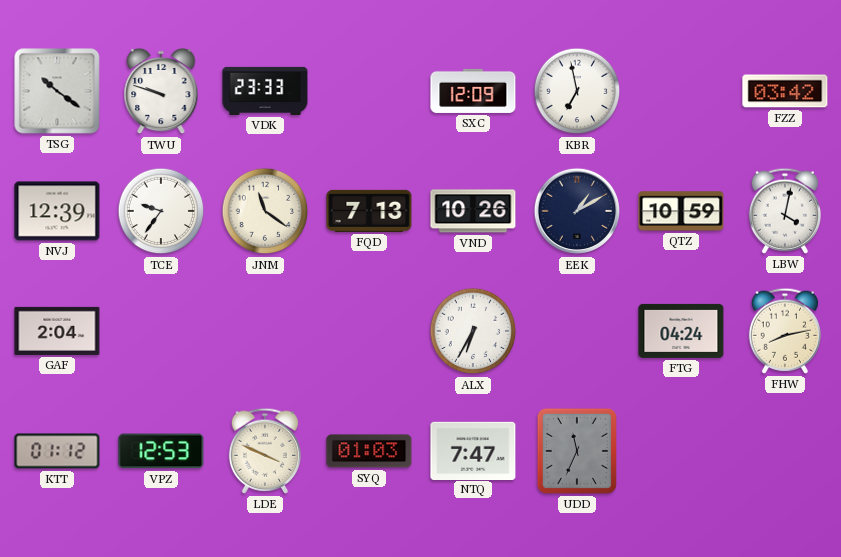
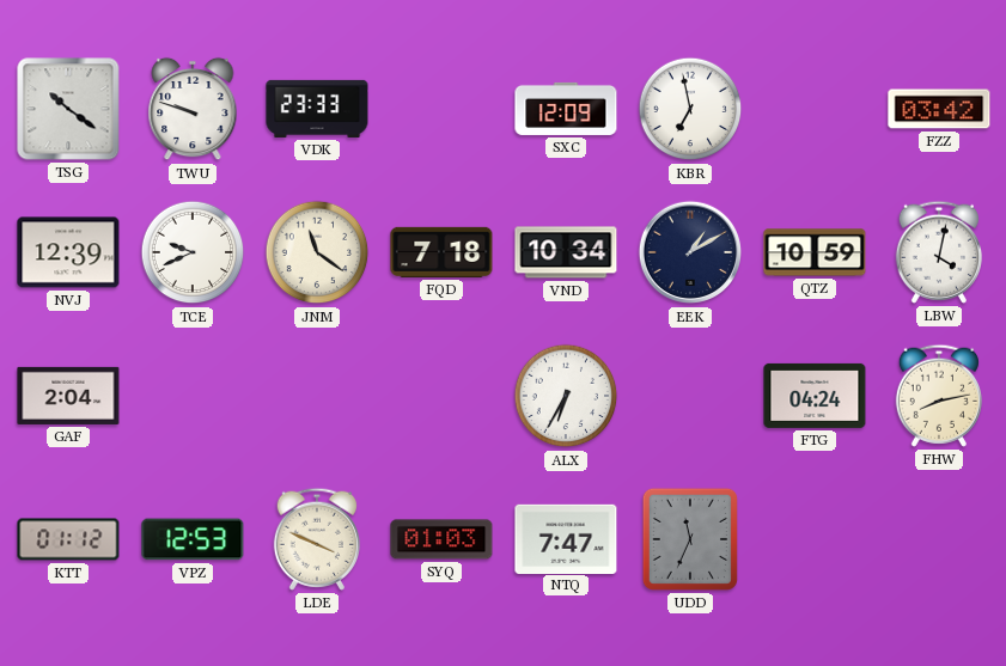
TCE: 9:36 -> 9:41
FQD: 7:13 -> 7:18
VND: 10:26 -> 10:34
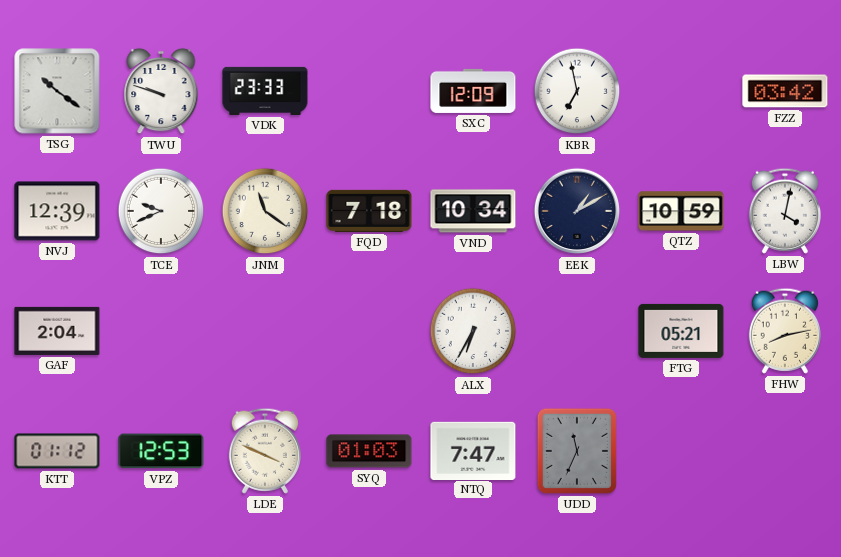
FTG: 04:24 -> 05:21
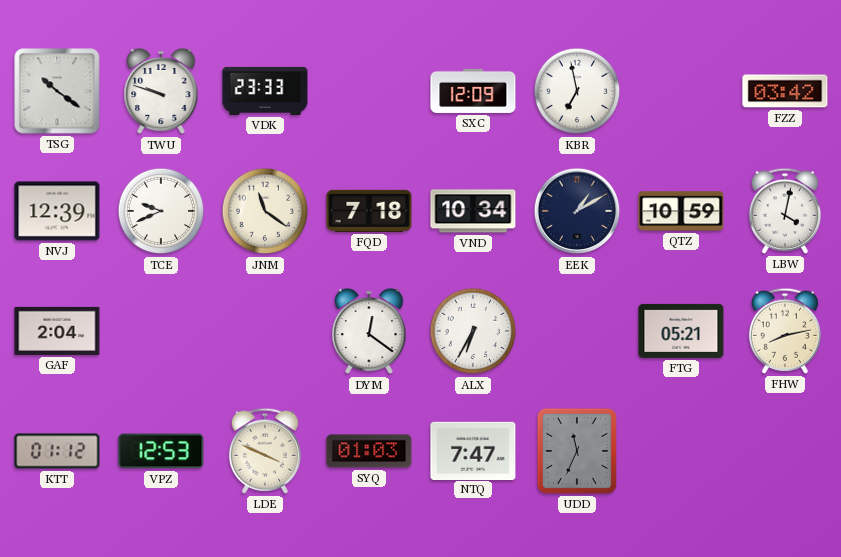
DYM: none -> 12:21
